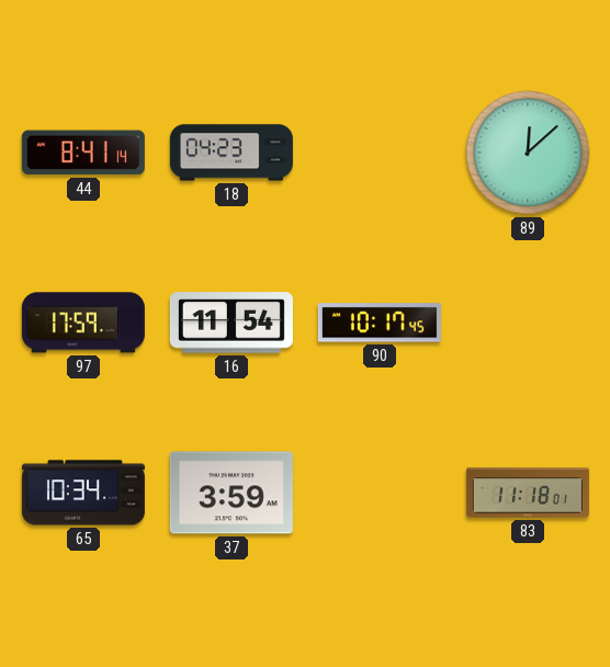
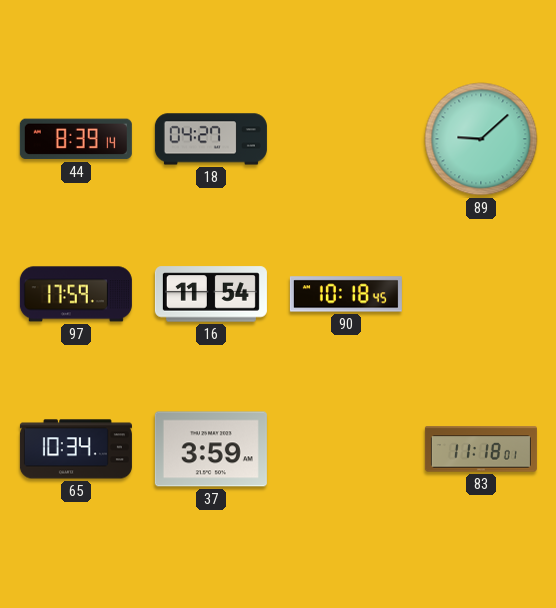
44: 8:41 -> 8:39
18: 04:23 -> 04:27
89: 12:08 -> 9:08
90: 10:17 -> 10:18
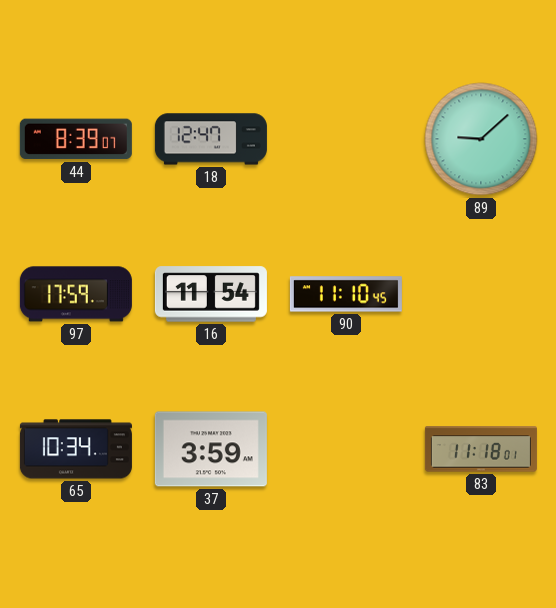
44: 8:39:14 -> 8:39:07
18: 04:27 -> 12:47
90: 10:18 -> 11:10
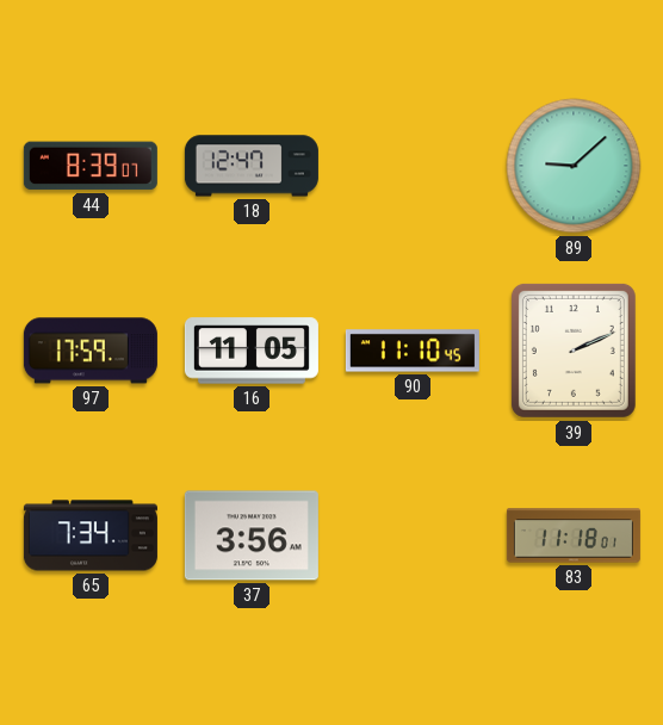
16: 11:54 -> 11:05
39: none -> 2:11
65: 10:34 -> 7:34
37: 3:59 -> 3:56
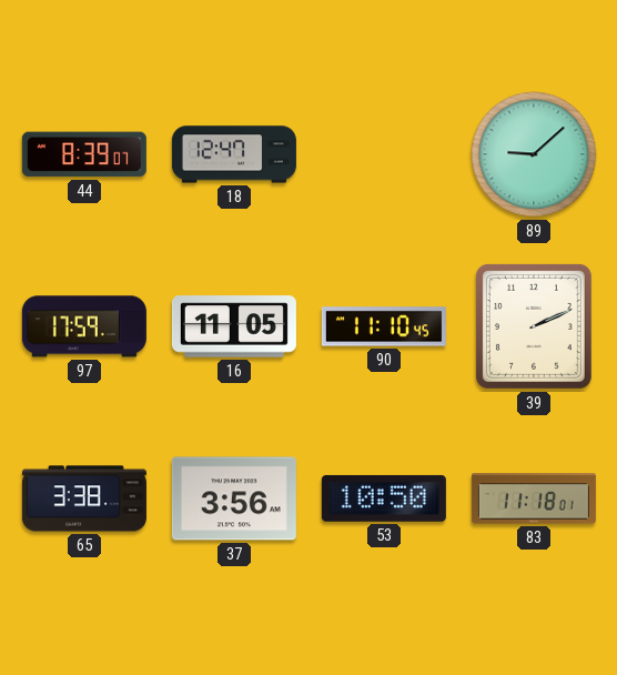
65: 7:34 -> 3:38
53: none -> 10:50
